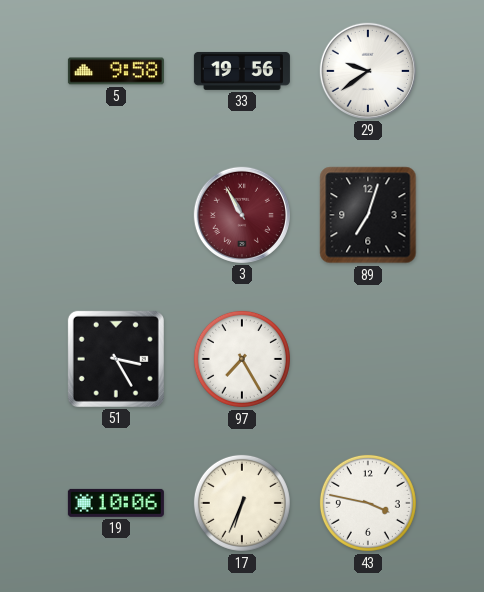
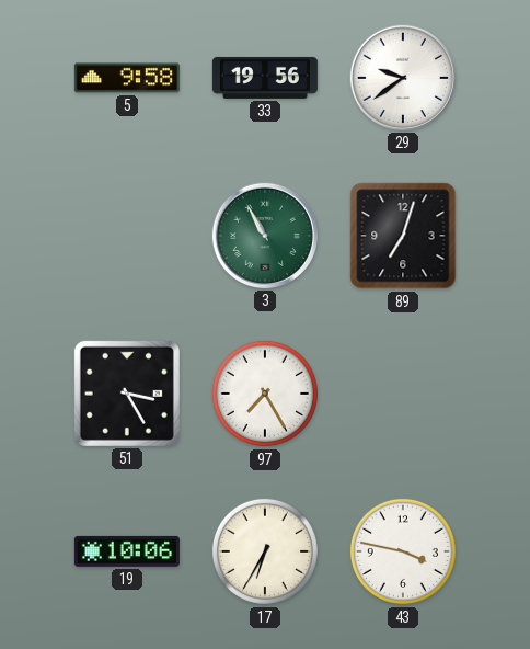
3 dial: burgundy -> green
17: 6:34 -> 6:35
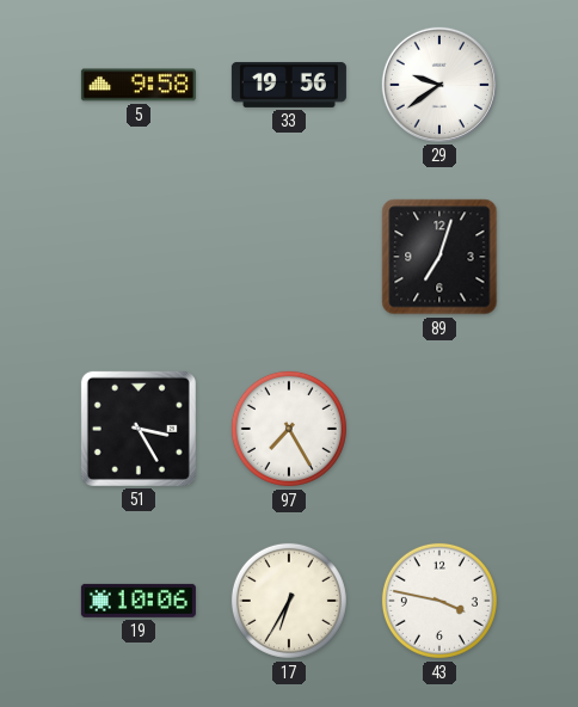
3: 10:55 -> none
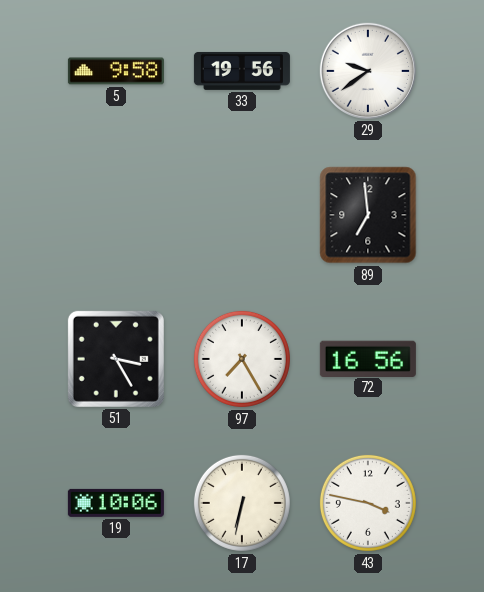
89: 7:03 -> 6:59
72: none -> 16:56
17: 6:35 -> 6:32
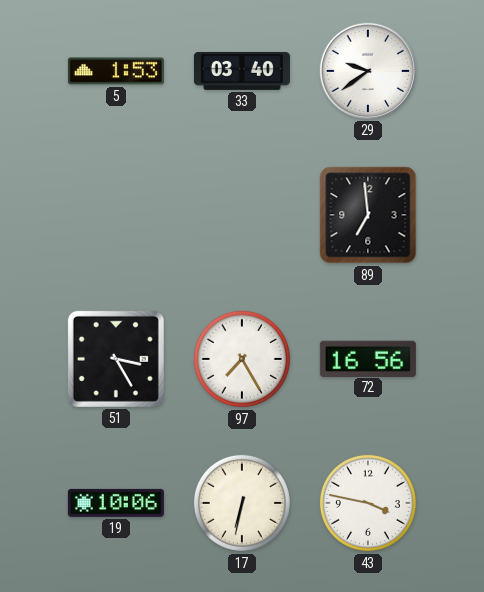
5: 9:58 -> 1:53
33: 19:56 -> 03:40
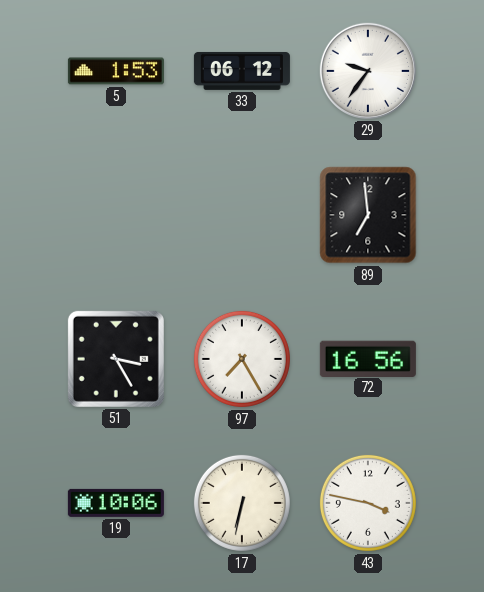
33: 03:40 -> 06:12
29: 9:39 -> 9:36
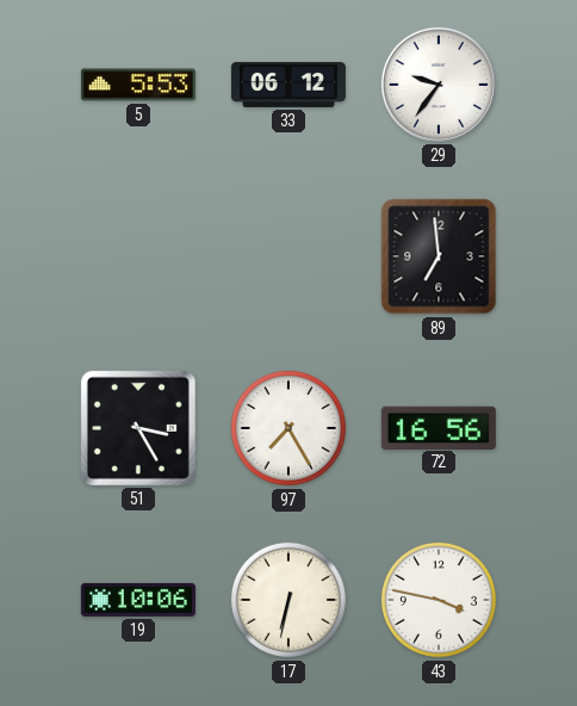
5: 1:53 -> 5:53
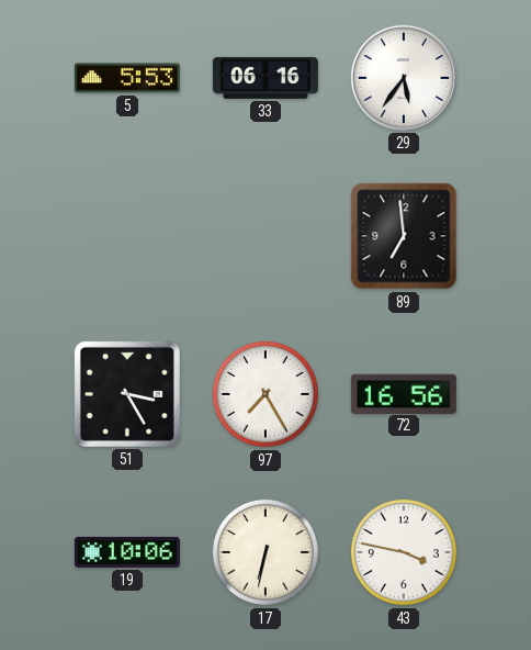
33: 06:12 -> 06:16
29: 9:36 -> 5:36
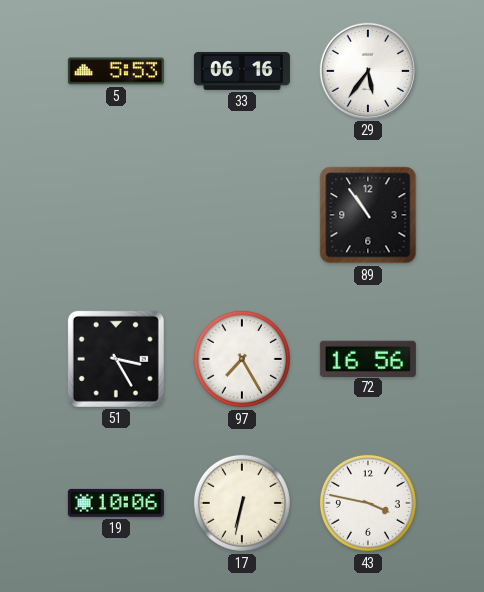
89: 6:59 -> 10:54
